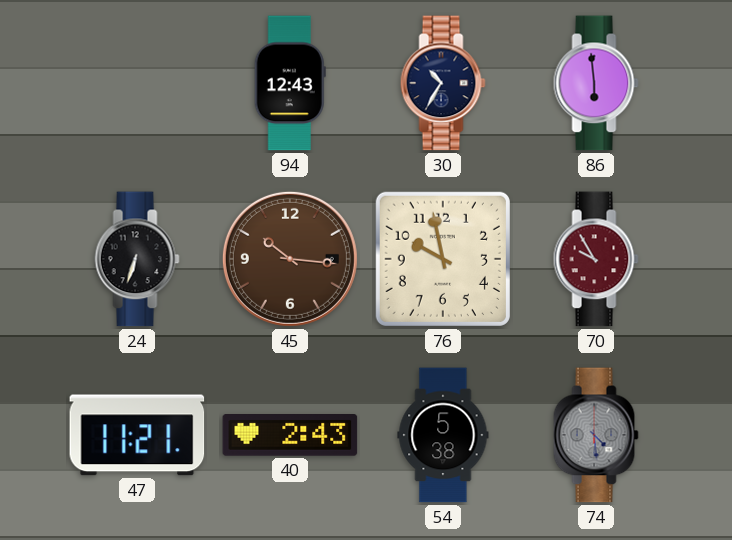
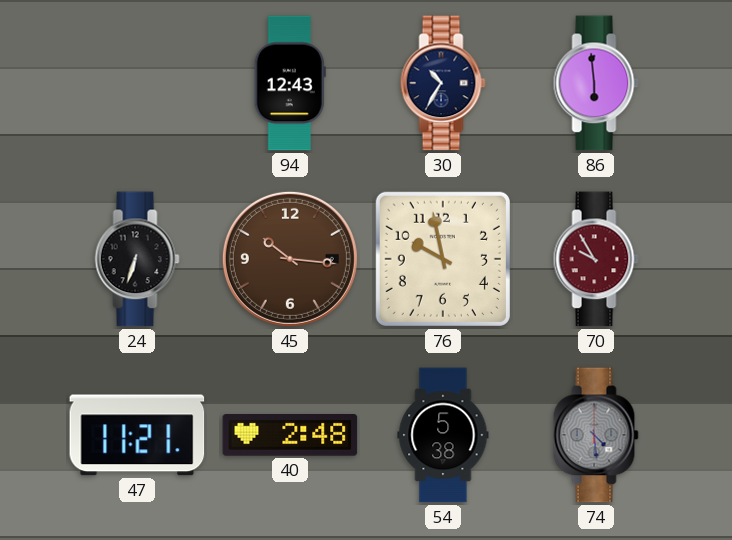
40: 2:43 -> 2:48
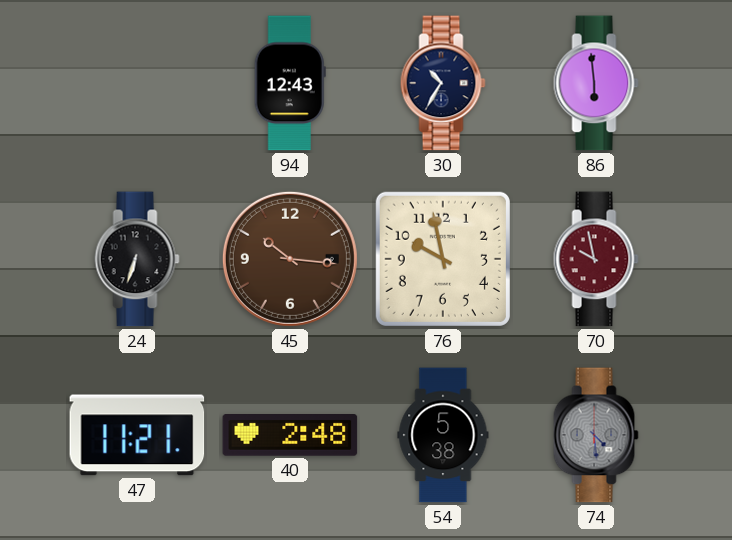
70: 9:55 -> 9:58
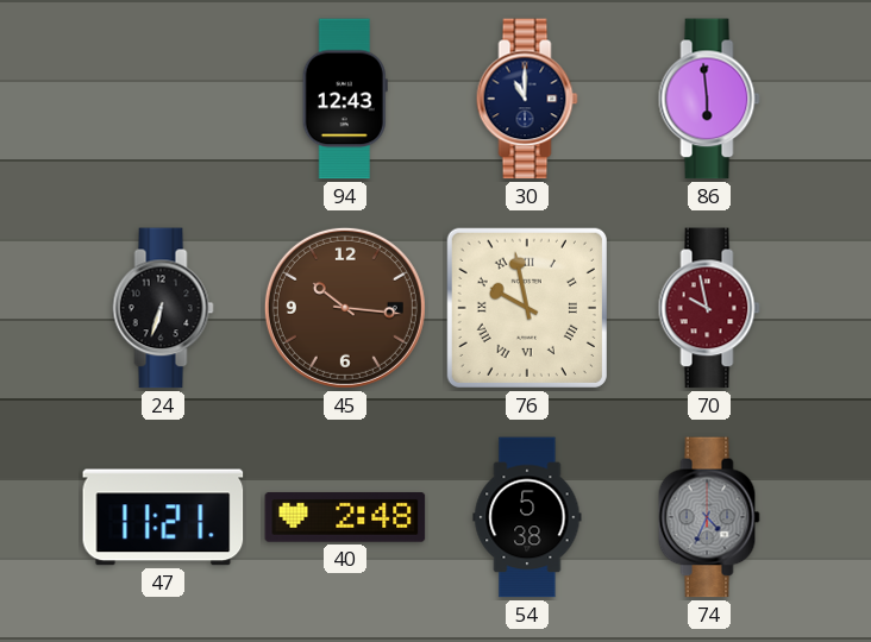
30: 10:35 -> 11:00
76 numerals: Arabic -> Roman
74: 4:29 -> 4:34
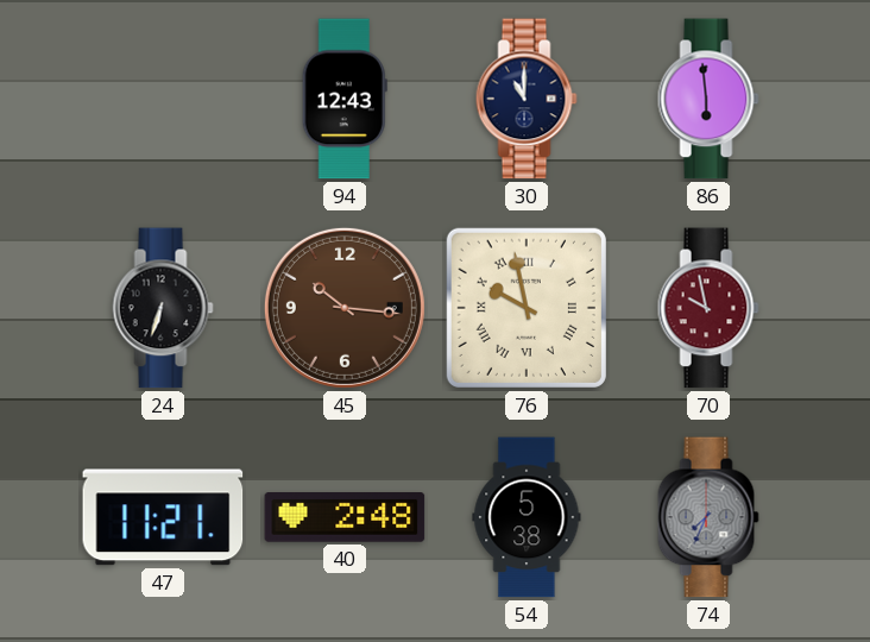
74: 4:34 -> 7:34
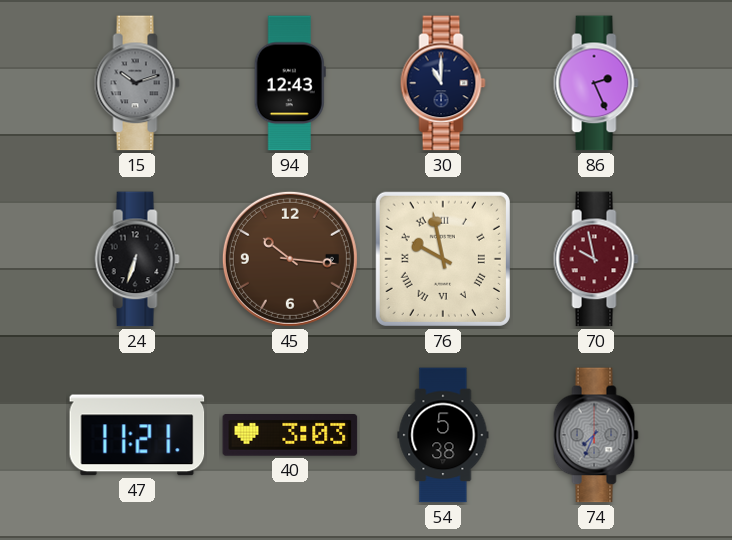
15: none -> 10:12
86: 5:59 -> 2:26
40: 2:48 -> 3:03
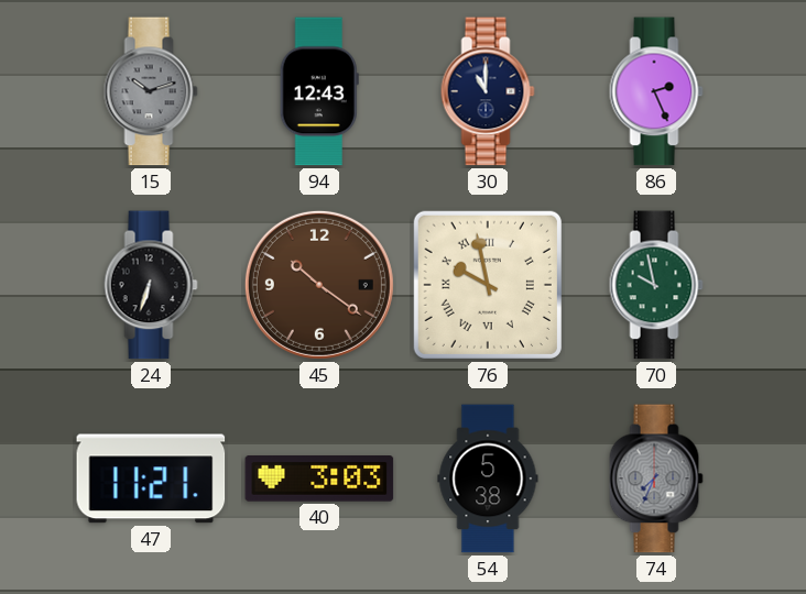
45: 10:16 -> 10:21
70 dial: burgundy -> green
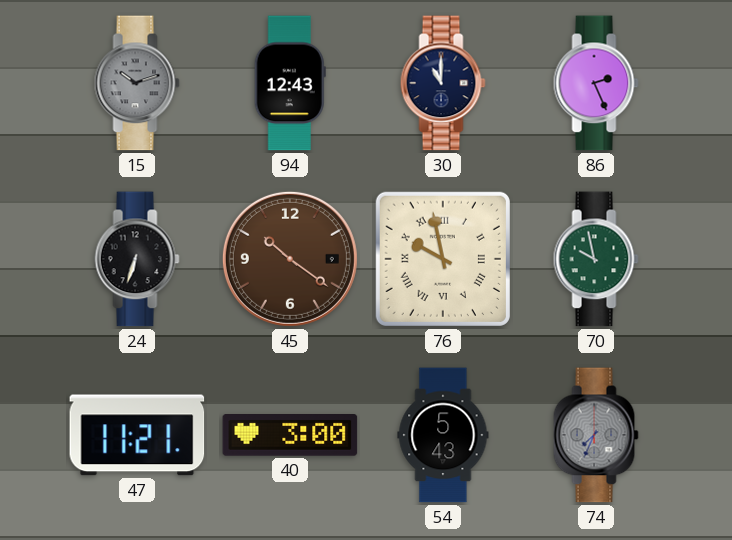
40: 3:03 -> 3:00
54: 5:38 -> 5:43
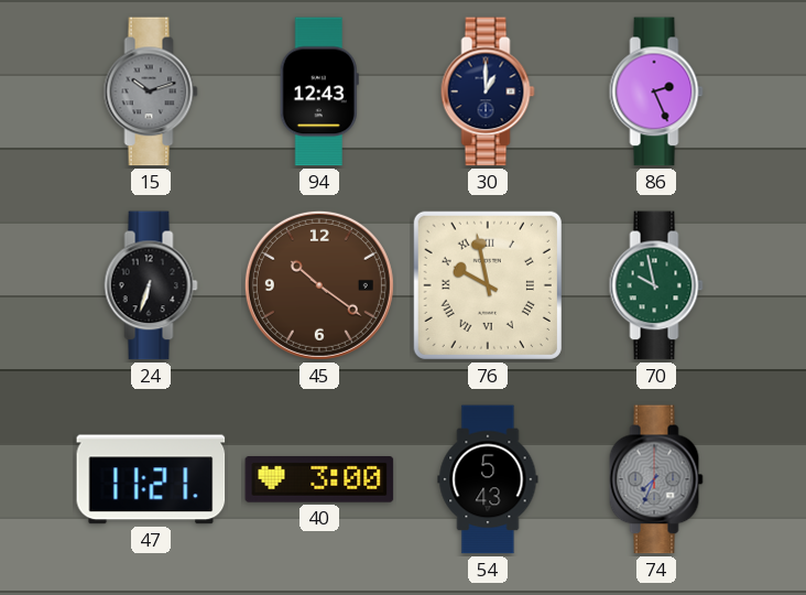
30: 11:00 -> 1:00
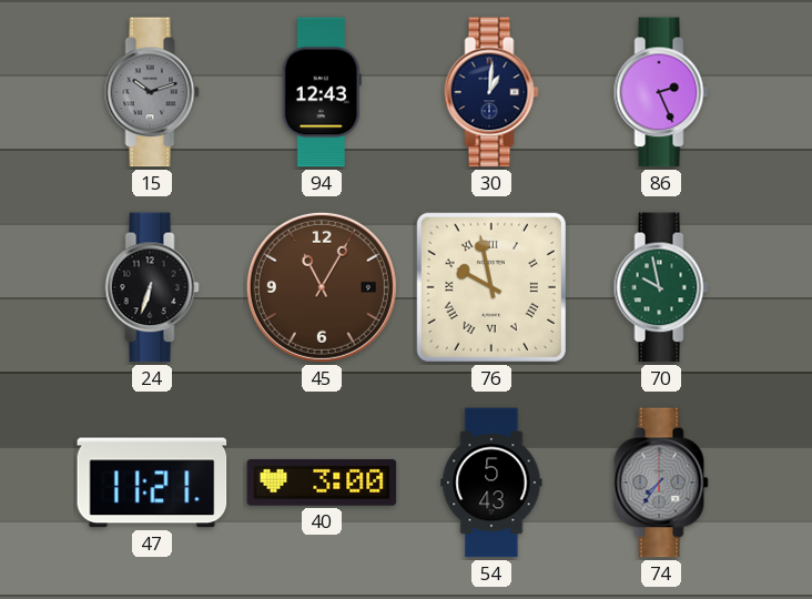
30: 1:00 -> 1:01
45: 10:21 -> 11:05
74: 7:34 -> 7:36
